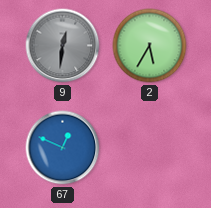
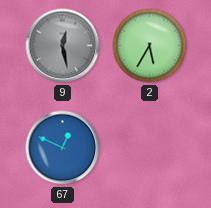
9: 12:31 -> 12:28
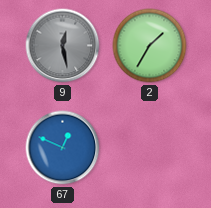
2: 5:35 -> 1:35
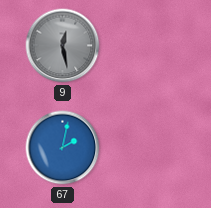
2: 1:35 -> none
67: 12:49 -> 2:02
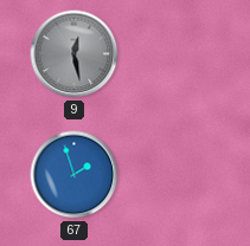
67: 2:02 -> 1:57
